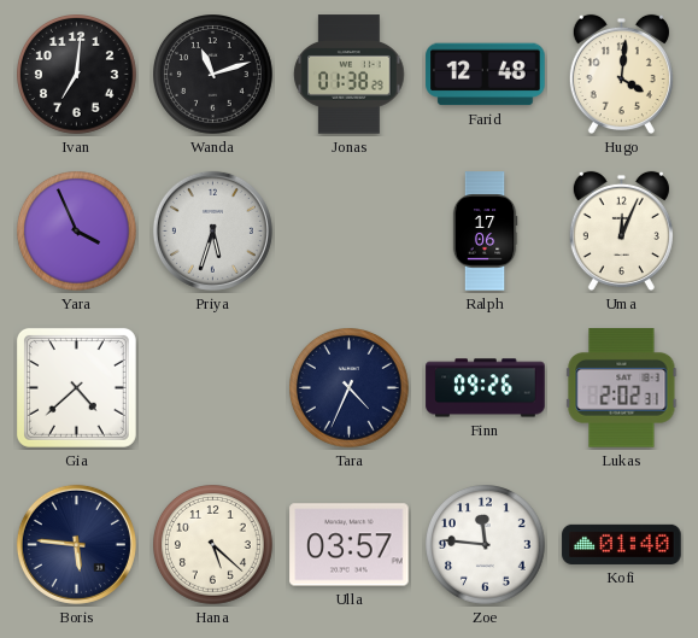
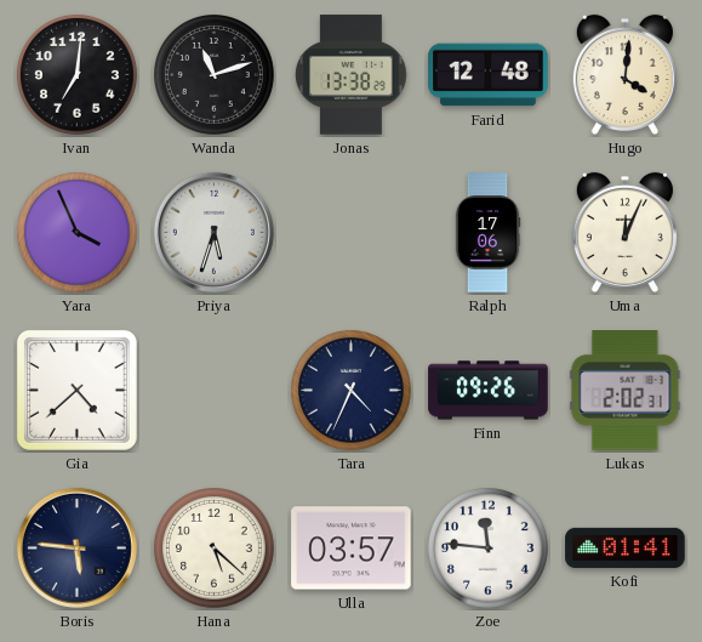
Jonas: 01:38 -> 13:38
Kofi: 01:40 -> 01:41
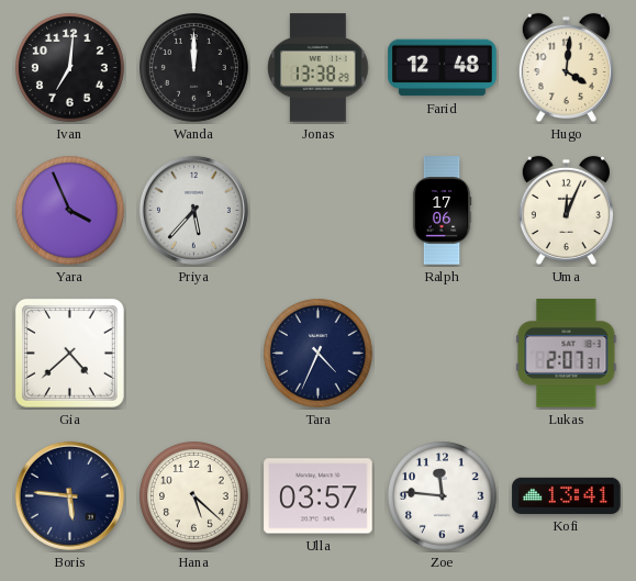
Wanda: 11:12 -> 12:00
Priya: 5:33 -> 5:37
Finn: 09:26 -> none
Lukas: 2:02 -> 2:07
Kofi: 01:41 -> 13:41
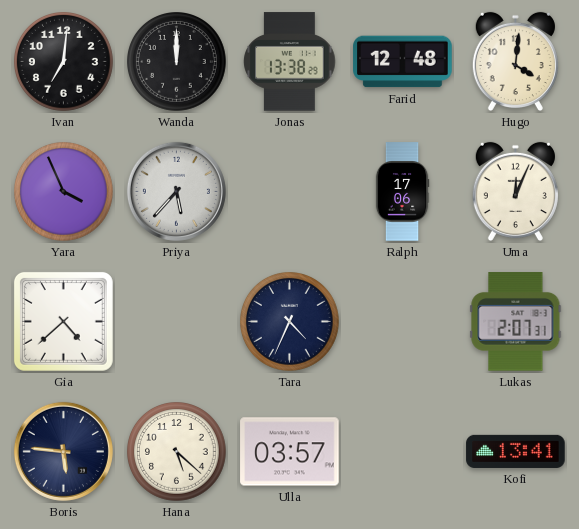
Zoe: 11:46 -> none
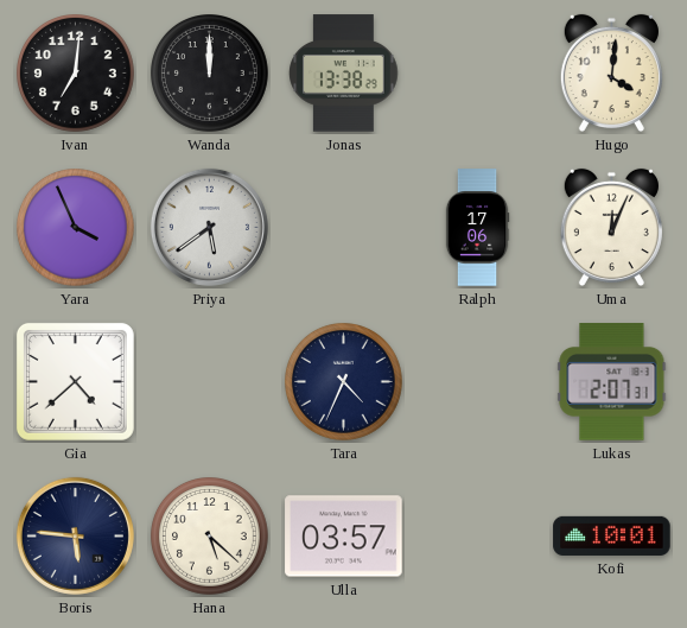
Farid: 12:48 -> none
Priya: 5:37 -> 5:39
Kofi: 13:41 -> 10:01
